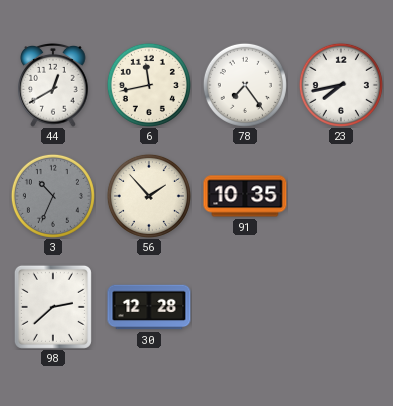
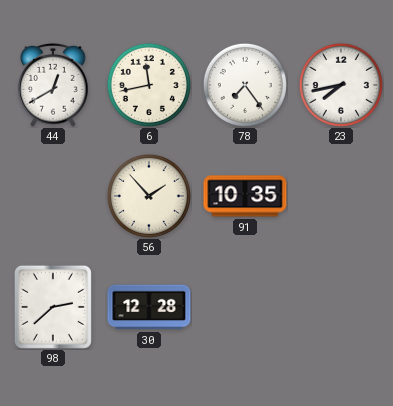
3: 10:34 -> none
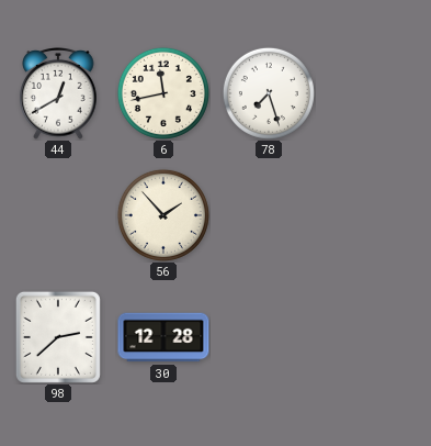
78: 7:24 -> 7:27
23: 7:43 -> none
91: 10:35 -> none
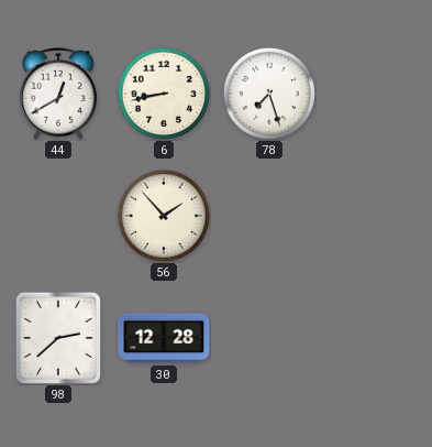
6: 11:43 -> 8:43
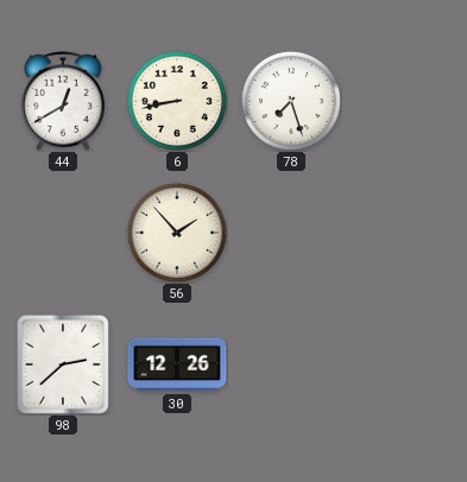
30: 12:28 -> 12:26
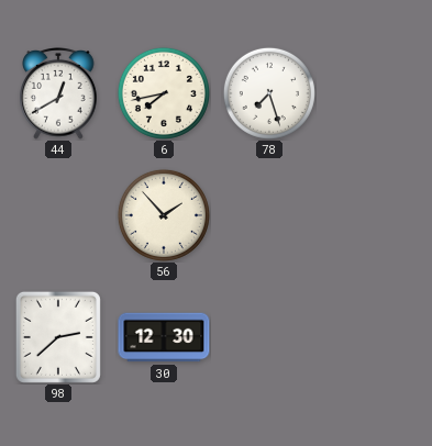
6: 8:43 -> 7:43
30: 12:26 -> 12:30
